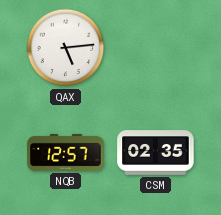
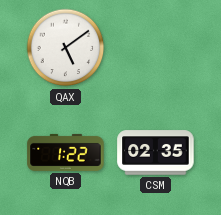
QAX: 5:14 -> 5:09
NQB: 12:57 -> 1:22
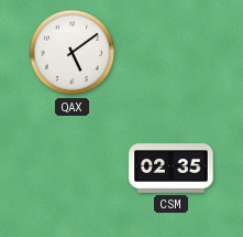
NQB: 1:22 -> none
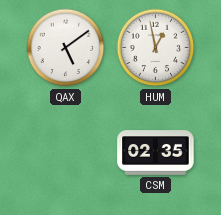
HUM: none -> 12:58
